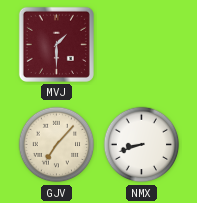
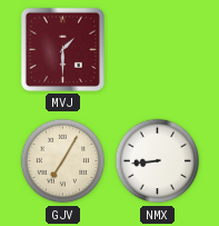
GJV: 7:07 -> 7:05
NMX: 8:42 -> 8:44
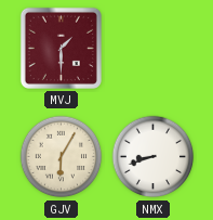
GJV: 7:05 -> 6:05
NMX: 8:44 -> 8:42
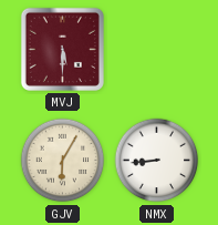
MVJ: 1:30 -> 5:30
NMX: 8:42 -> 8:44
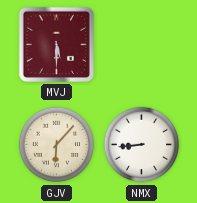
GJV: 6:05 -> 6:07
